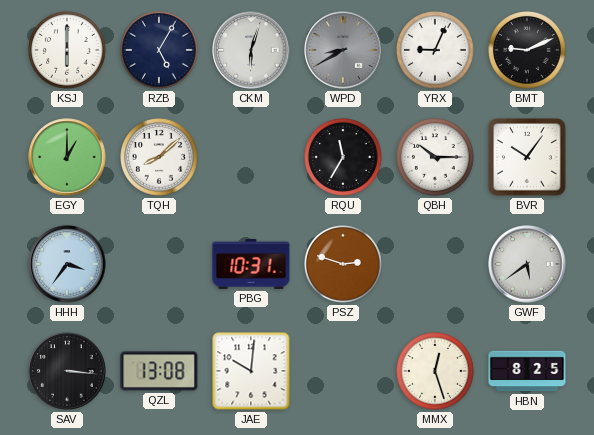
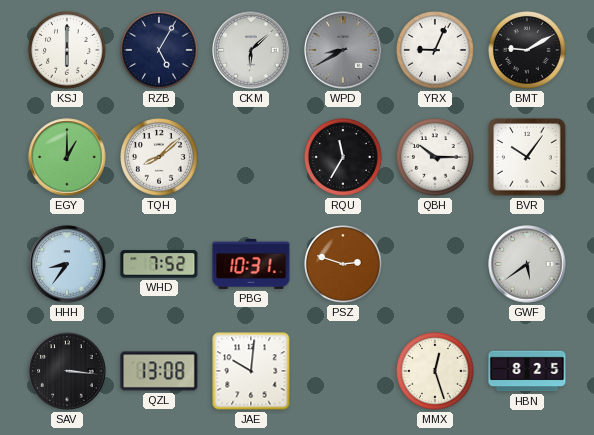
CKM: 6:03 -> 6:08
BMT: 9:11 -> 9:10
HHH: 3:36 -> 8:36
WHD: none -> 7:52
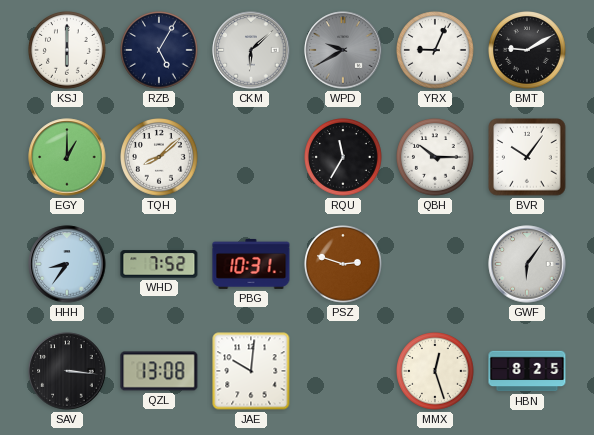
WPD: 8:40 -> 9:40
GWF: 5:39 -> 6:06
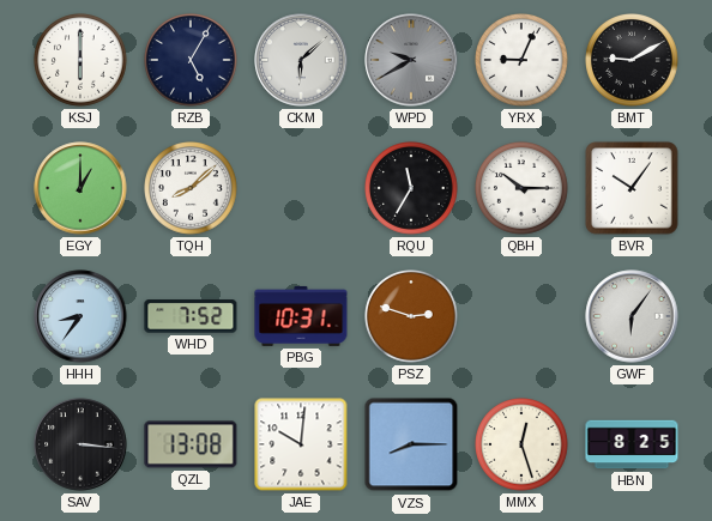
VZS: none -> 8:15
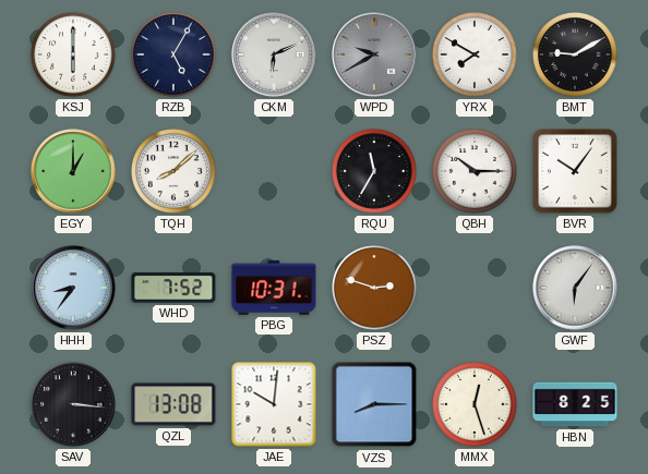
CKM: 6:08 -> 6:11
YRX: 9:04 -> 7:50
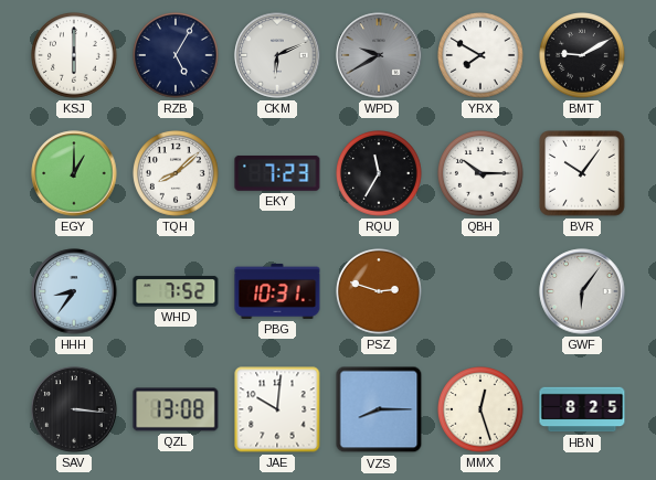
EKY: none -> 7:23
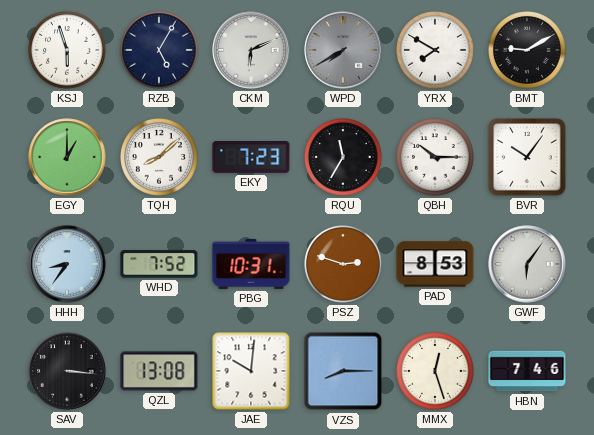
KSJ: 6:00 -> 5:57
WPD: 9:40 -> 7:40
PAD: none -> 8:53
HBN: 8:25 -> 7:46
